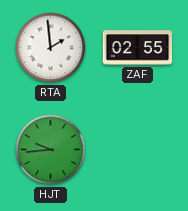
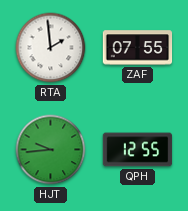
ZAF: 02:55 -> 07:55
QPH: none -> 12:55
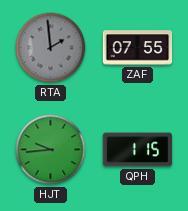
RTA dial: white -> grey
QPH: 12:55 -> 1:15
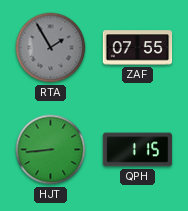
RTA: 1:59 -> 1:55
HJT: 9:44 -> 8:44
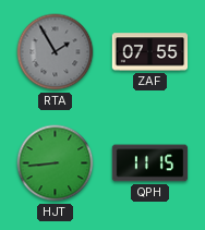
QPH: 1:15 -> 11:15
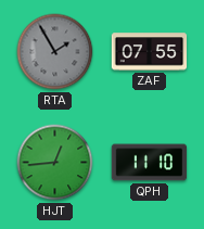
HJT: 8:44 -> 12:44
QPH: 11:15 -> 11:10
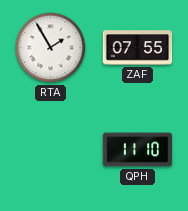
RTA dial: grey -> white
HJT: 12:44 -> none
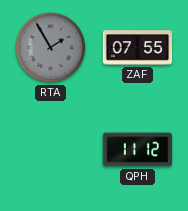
RTA dial: white -> grey
QPH: 11:10 -> 11:12
